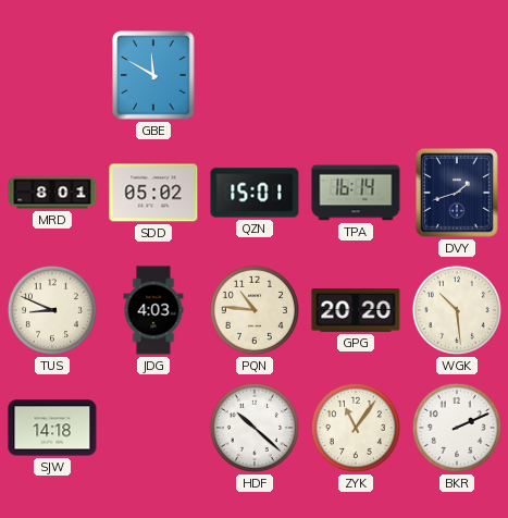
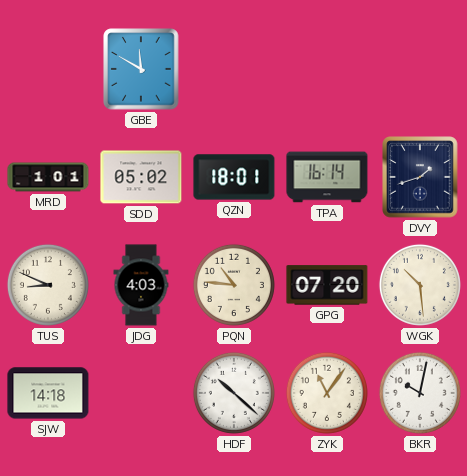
MRD: 8:01 -> 1:01
QZN: 15:01 -> 18:01
GPG: 20:20 -> 07:20
BKR: 2:11 -> 10:02
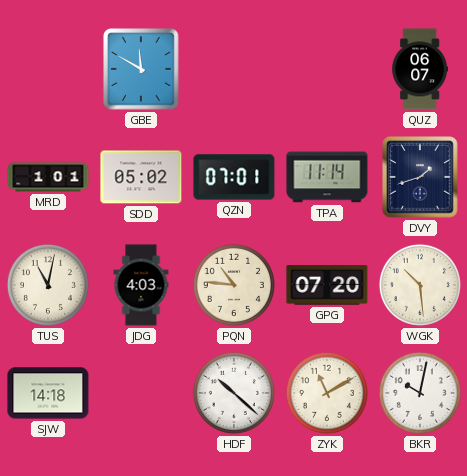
QUZ: none -> 06:07
QZN: 18:01 -> 07:01
TPA: 16:14 -> 11:14
TUS: 8:49 -> 11:02
ZYK: 11:06 -> 11:10
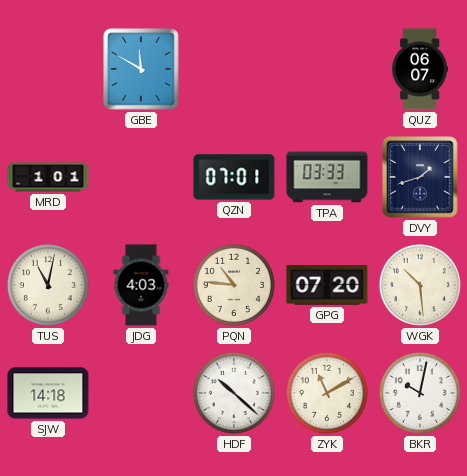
SDD: 05:02 -> none
TPA: 11:14 -> 03:33
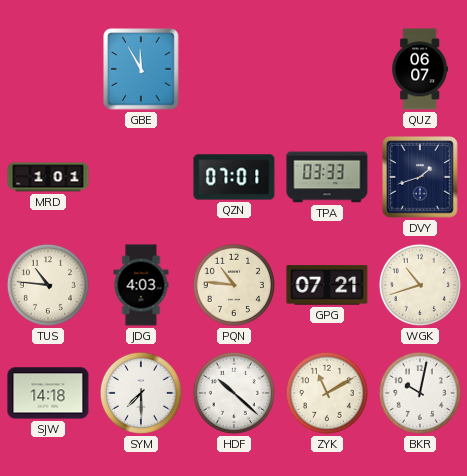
GBE: 11:50 -> 11:55
TUS: 11:02 -> 10:46
GPG: 07:20 -> 07:21
WGK: 10:29 -> 10:42
SYM: none -> 7:30
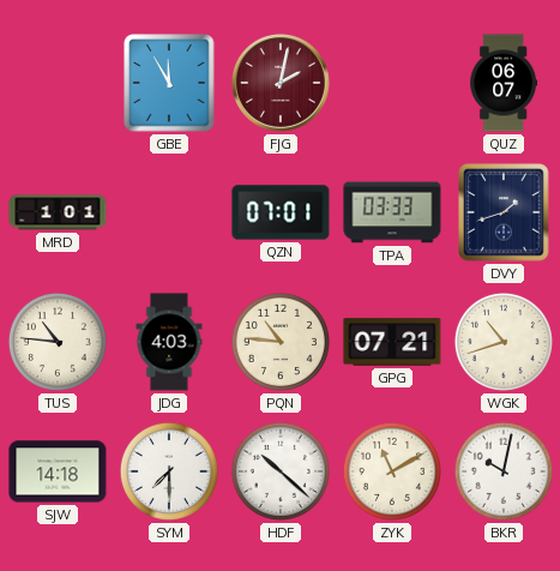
FJG: none -> 2:02
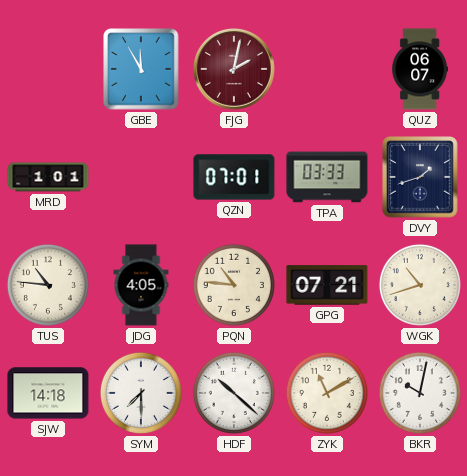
JDG: 4:03 -> 4:05
